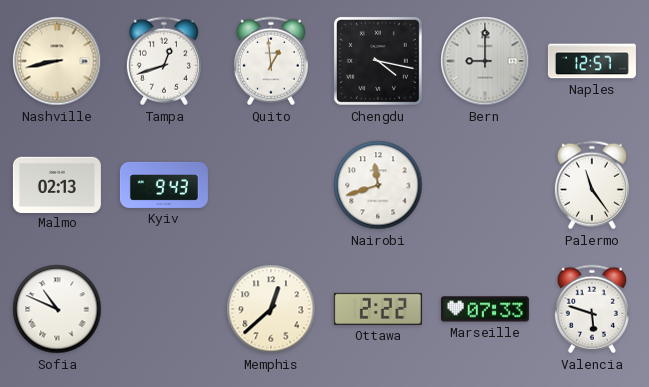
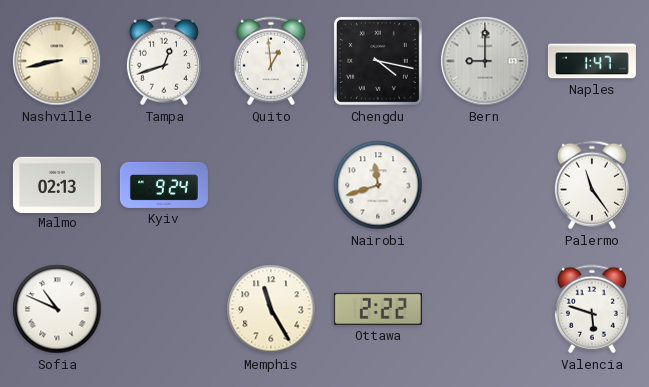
Naples: 12:57 -> 1:47
Kyiv: 9:43 -> 9:24
Memphis: 12:38 -> 11:25
Marseille: 07:33 -> none
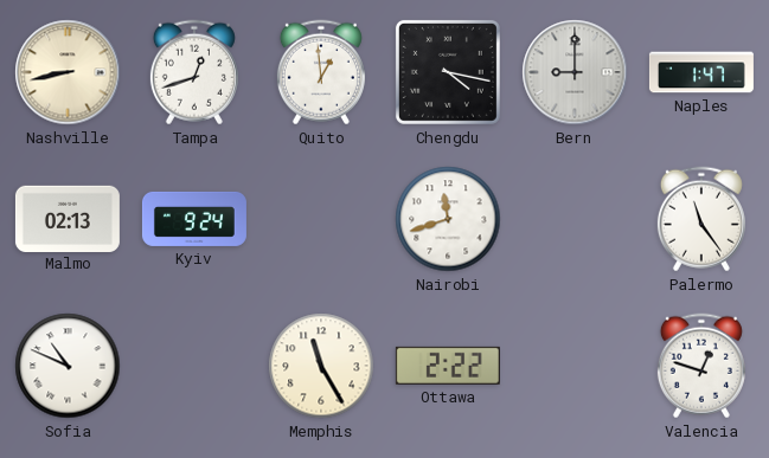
Valencia: 5:48 -> 12:48
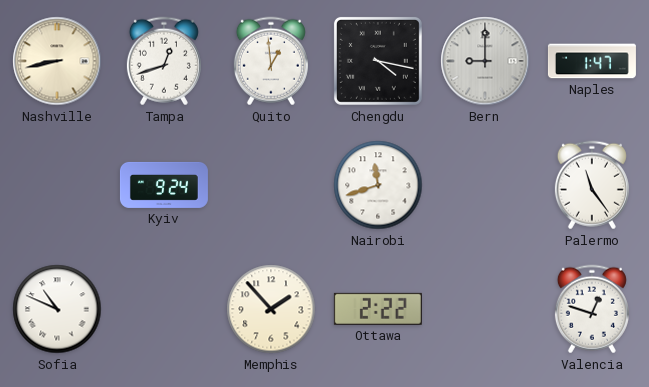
Malmo: 02:13 -> none
Memphis: 11:25 -> 1:53
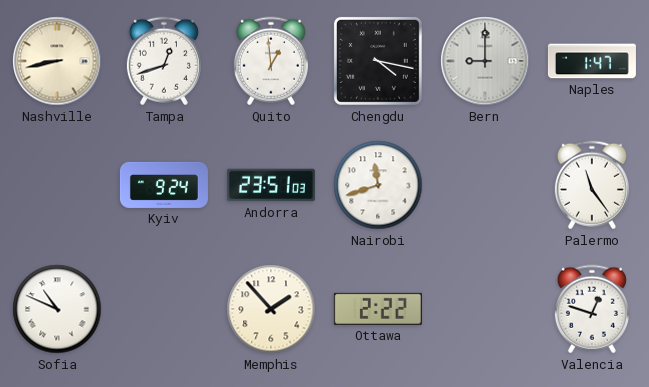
Andorra: none -> 23:51
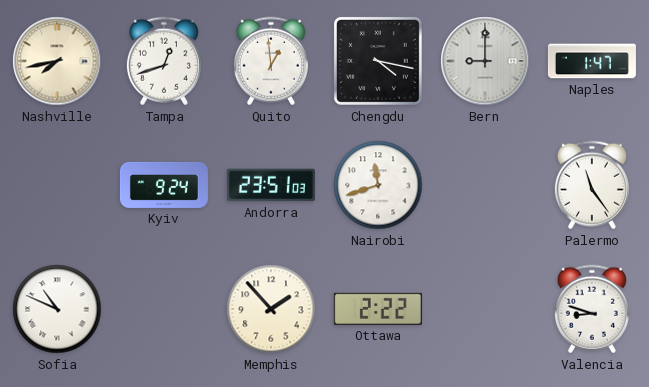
Nashville: 8:43 -> 7:43
Valencia: 12:48 -> 8:48
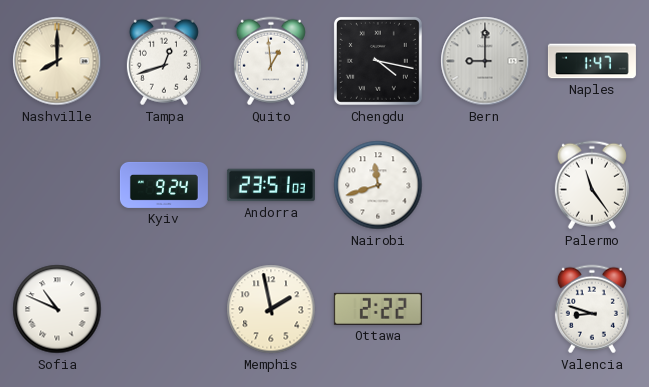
Nashville: 7:43 -> 8:00
Memphis: 1:53 -> 1:58
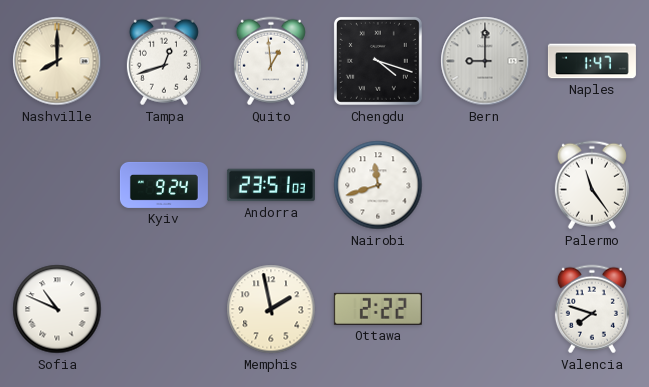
Chengdu: 4:17 -> 4:18
Valencia: 8:48 -> 7:48
